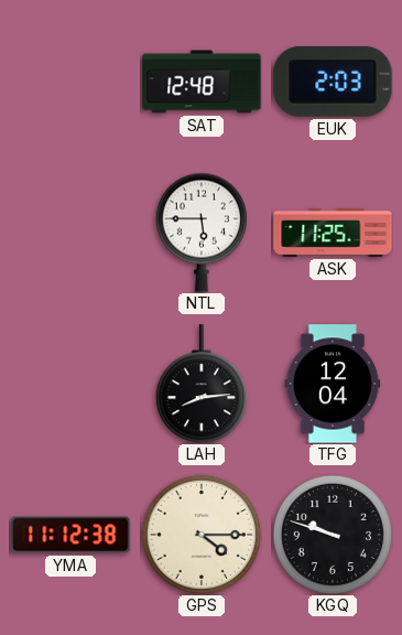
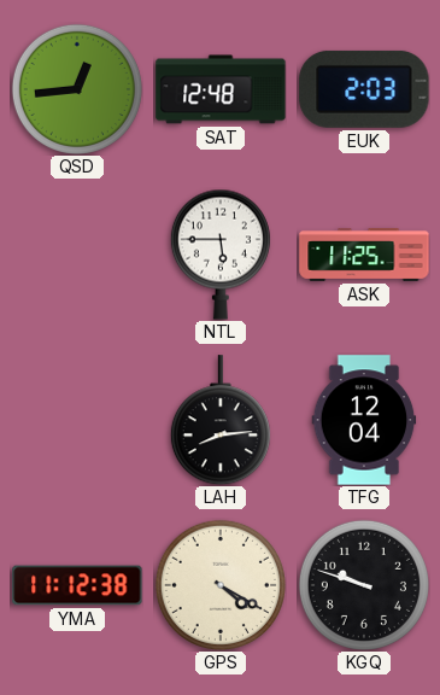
QSD: none -> 12:44
GPS: 4:15 -> 4:20
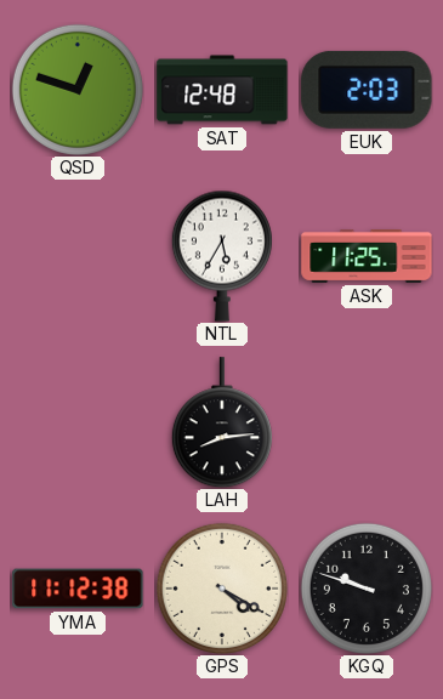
QSD: 12:44 -> 12:48
NTL: 5:45 -> 5:35
TFG: 12:04 -> none
